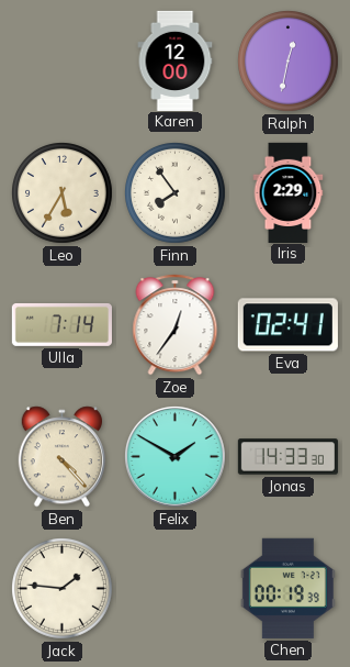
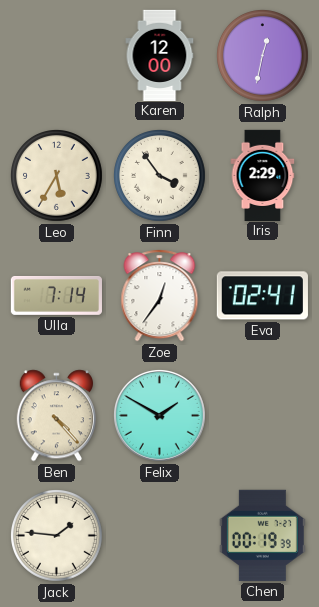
Finn: 7:54 -> 3:54
Jonas: 14:33 -> none
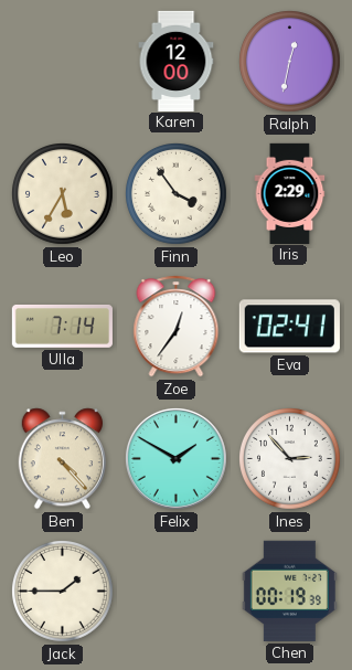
Ines: none -> 2:53
Jack: 1:46 -> 1:45
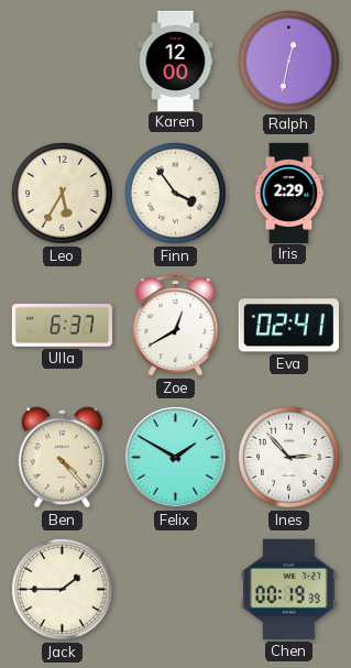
Ulla: 7:14 -> 6:37
Zoe: 12:36 -> 12:40
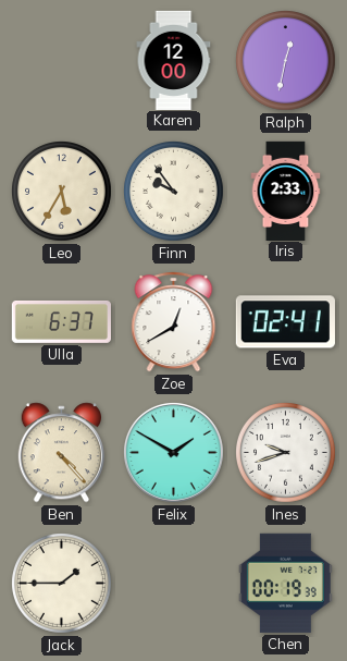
Finn: 3:54 -> 9:54
Iris: 2:29 -> 2:33
Ines: 2:53 -> 9:42
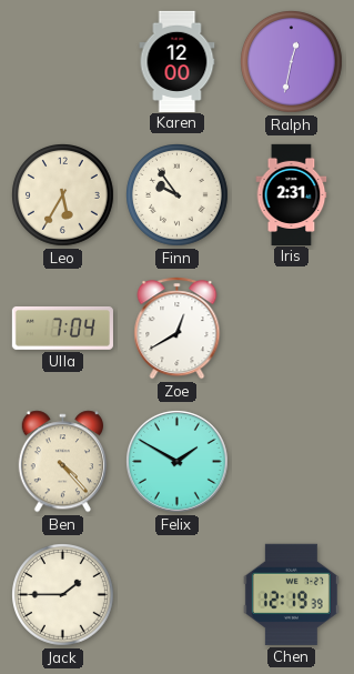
Iris: 2:33 -> 2:31
Ulla: 6:37 -> 7:04
Eva: 02:41 -> none
Ines: 9:42 -> none
Chen: 00:19 -> 12:19
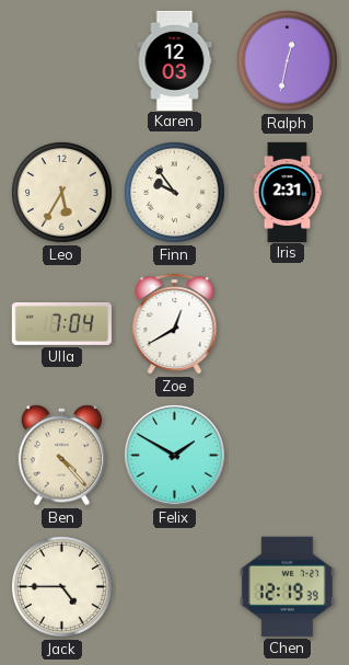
Karen: 12:00 -> 12:03
Jack: 1:45 -> 4:45
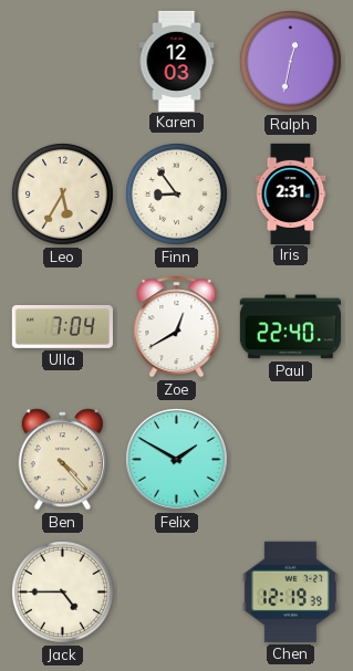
Finn: 9:54 -> 8:54
Paul: none -> 22:40
